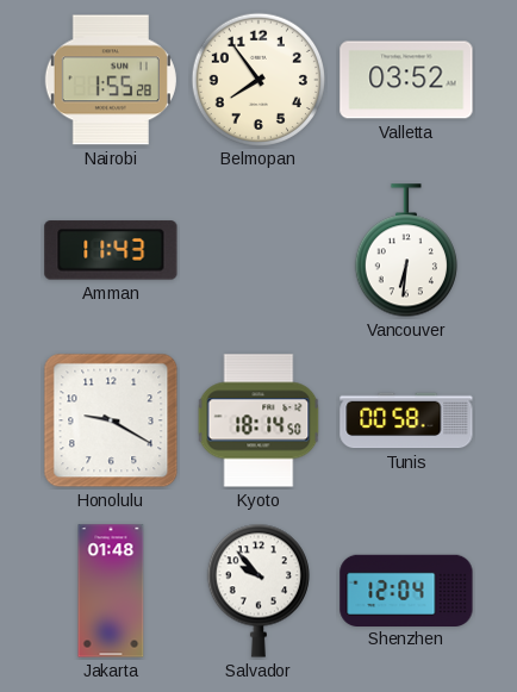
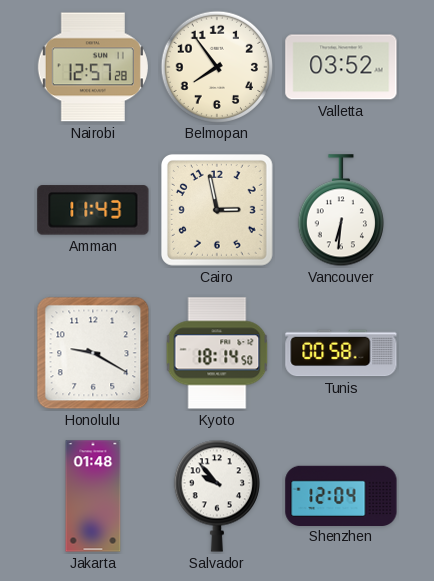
Nairobi: 1:55 -> 12:57
Cairo: none -> 2:58
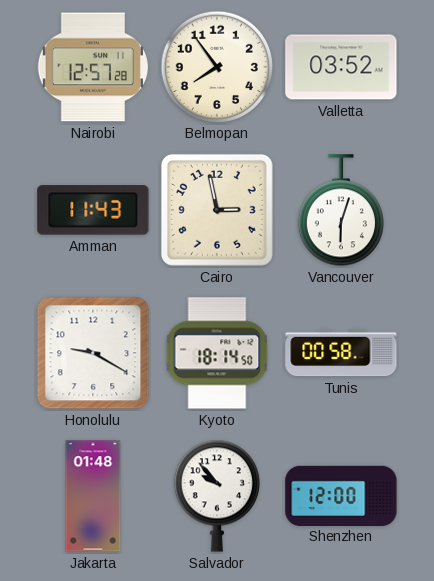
Vancouver: 6:31 -> 6:03
Shenzhen: 12:04 -> 12:00
